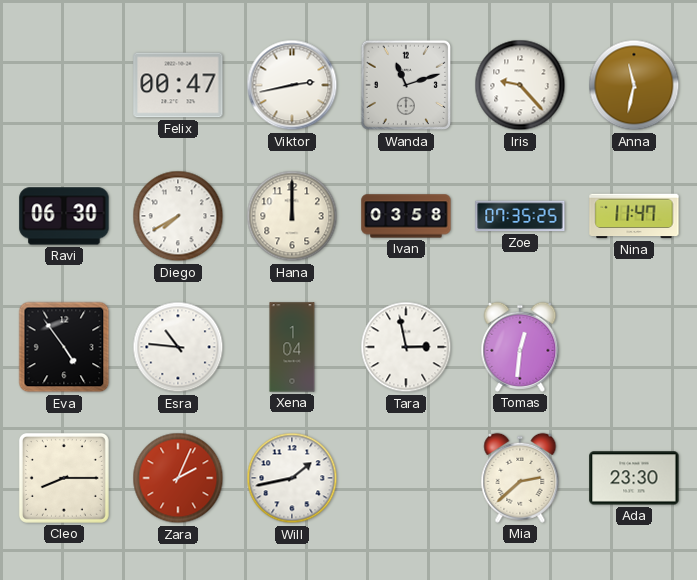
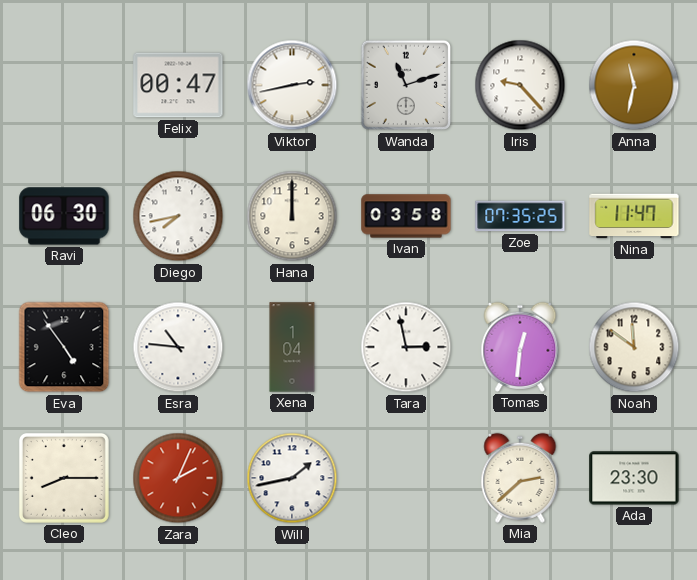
Diego: 7:40 -> 7:43
Noah: none -> 11:51
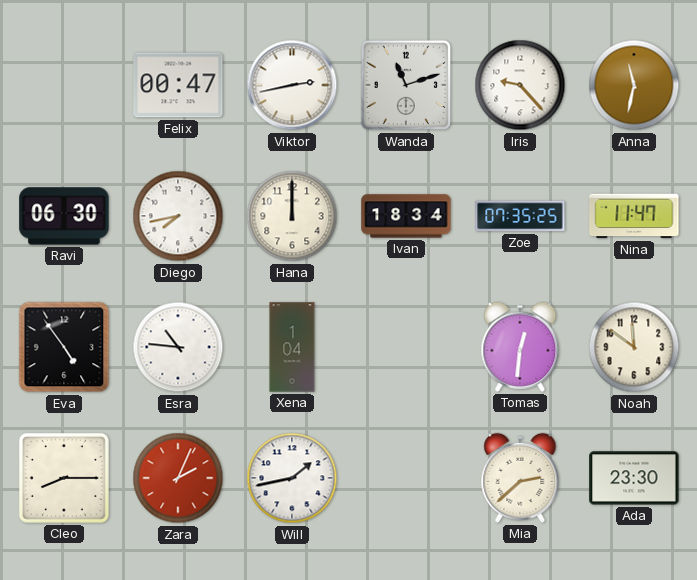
Ivan: 03:58 -> 18:34
Tara: 2:58 -> none
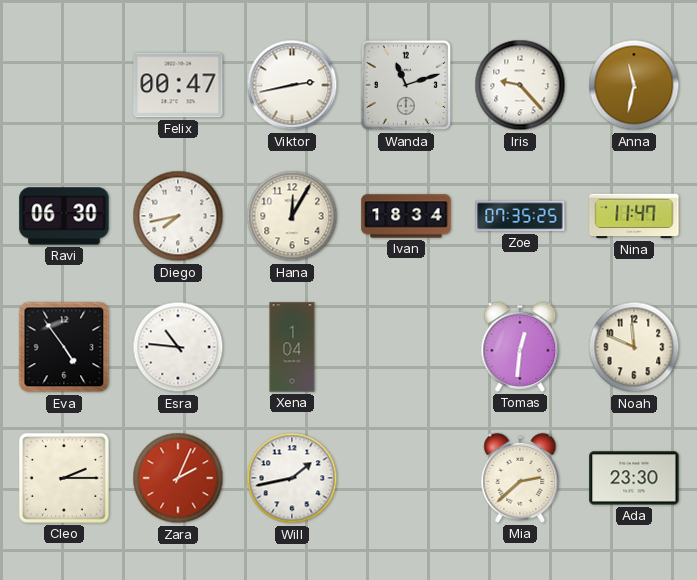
Hana: 12:00 -> 12:05
Noah: 11:51 -> 11:49
Cleo: 8:15 -> 2:15
